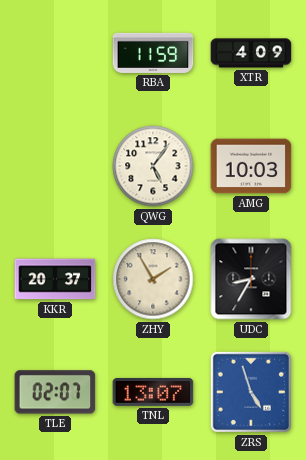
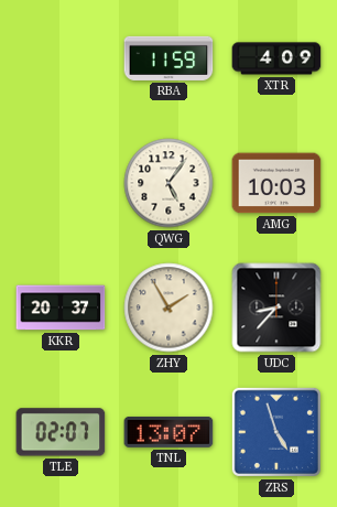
UDC: 8:35 -> 8:37
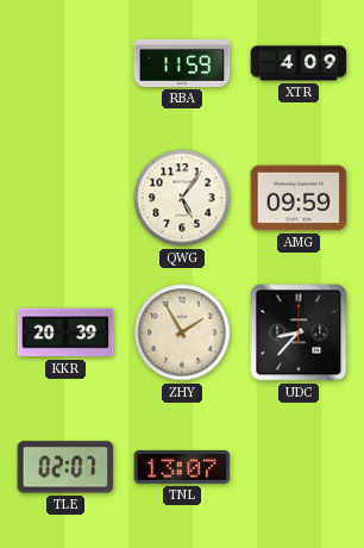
AMG: 10:03 -> 09:59
KKR: 20:37 -> 20:39
ZRS: 4:57 -> none
